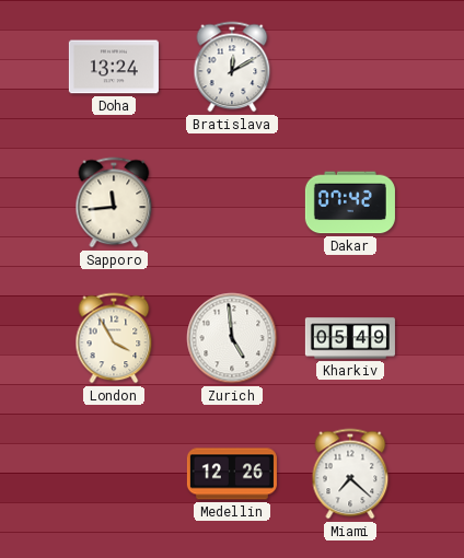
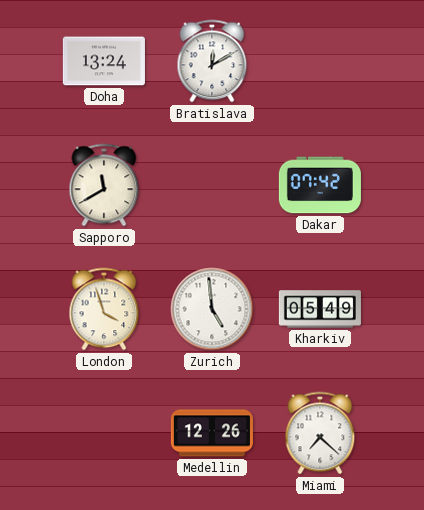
Sapporo: 11:44 -> 11:40
London: 3:55 -> 3:57
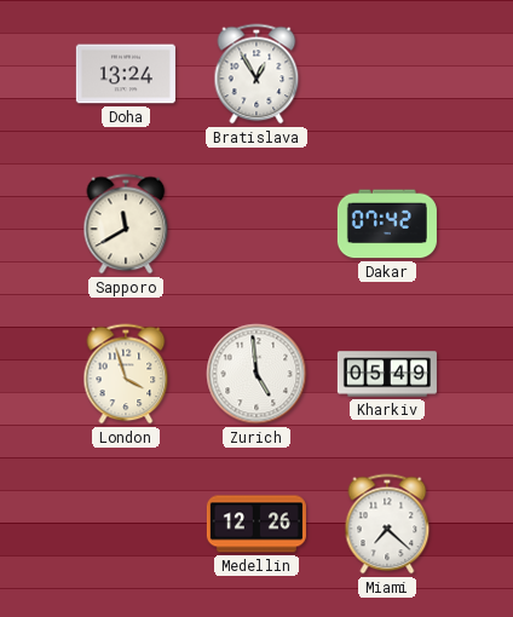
Bratislava: 12:10 -> 12:55
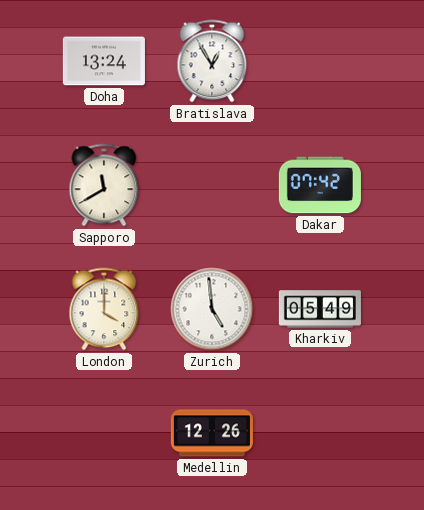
London: 3:57 -> 4:00
Miami: 7:22 -> none
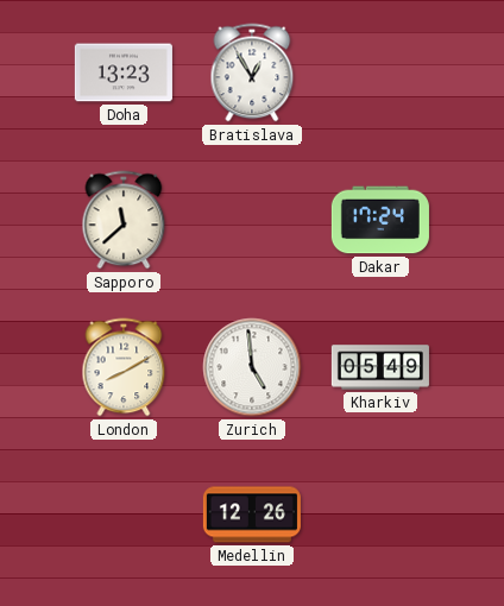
Doha: 13:24 -> 13:23
Sapporo: 11:40 -> 11:38
Dakar: 07:42 -> 17:24
London: 4:00 -> 8:10
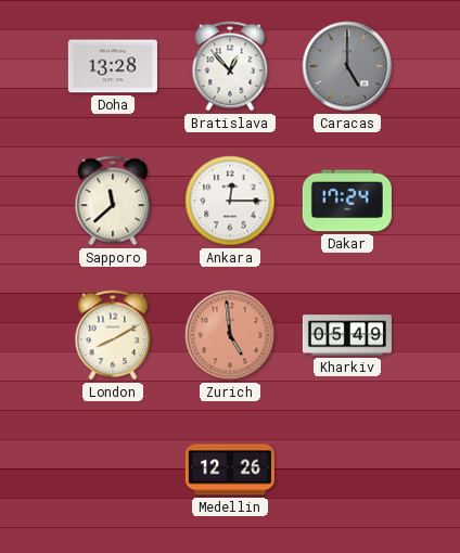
Doha: 13:23 -> 13:28
Bratislava: 12:55 -> 12:53
Caracas: none -> 5:00
Ankara: none -> 12:15
Zurich dial: white -> salmon
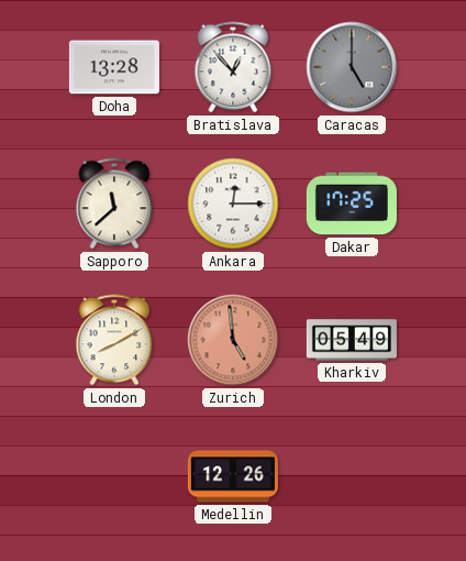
Dakar: 17:24 -> 17:25
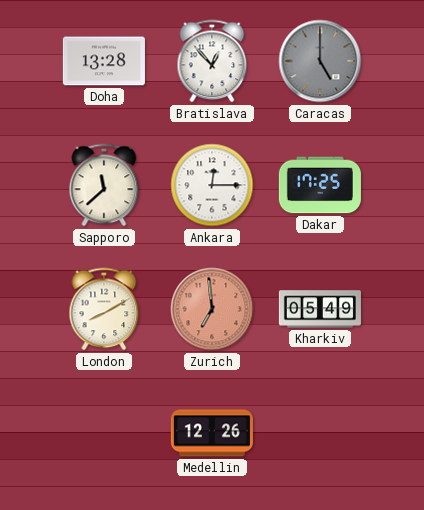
Zurich: 4:59 -> 6:59
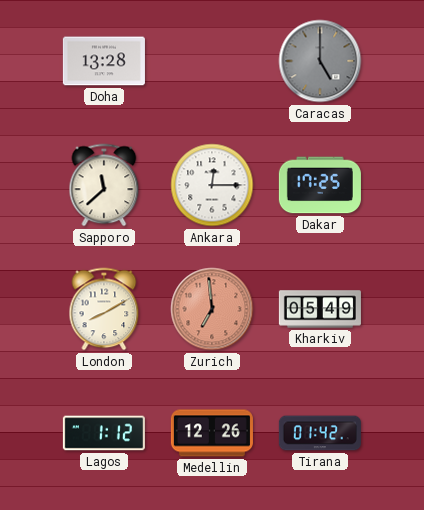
Bratislava: 12:53 -> none
Lagos: none -> 1:12
Tirana: none -> 01:42
